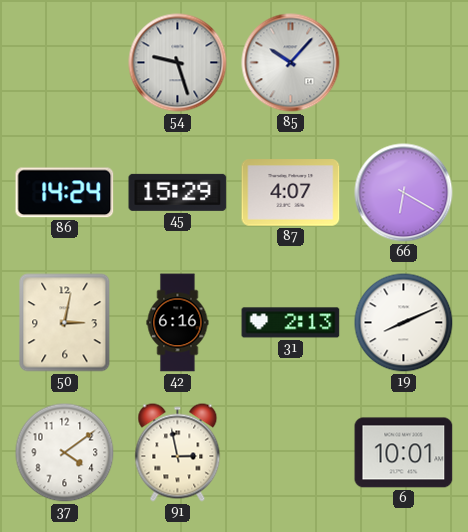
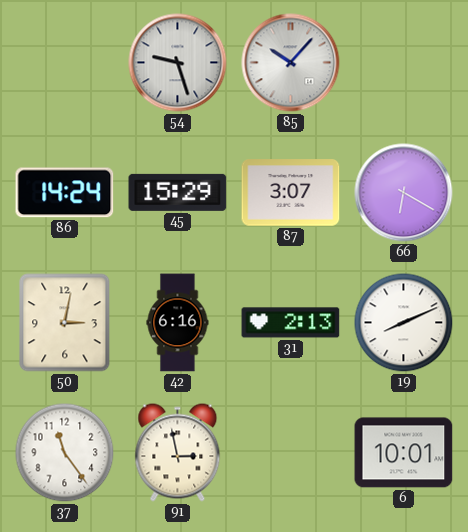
87: 4:07 -> 3:07
37: 4:09 -> 11:24
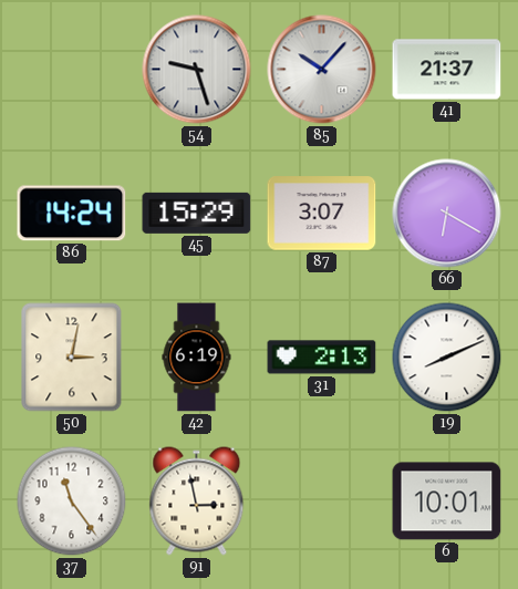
41: none -> 21:37
42: 6:16 -> 6:19
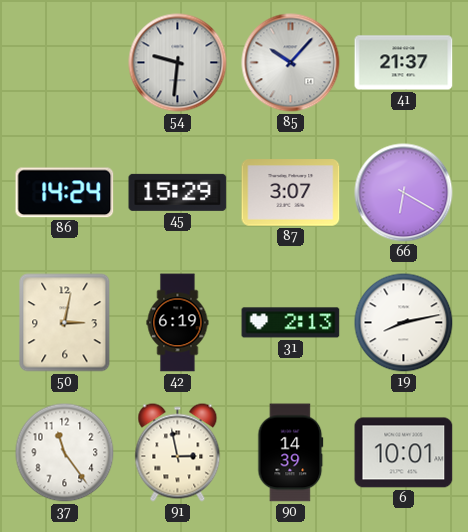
54: 9:27 -> 9:31
19: 8:11 -> 8:13
90: none -> 14:39
